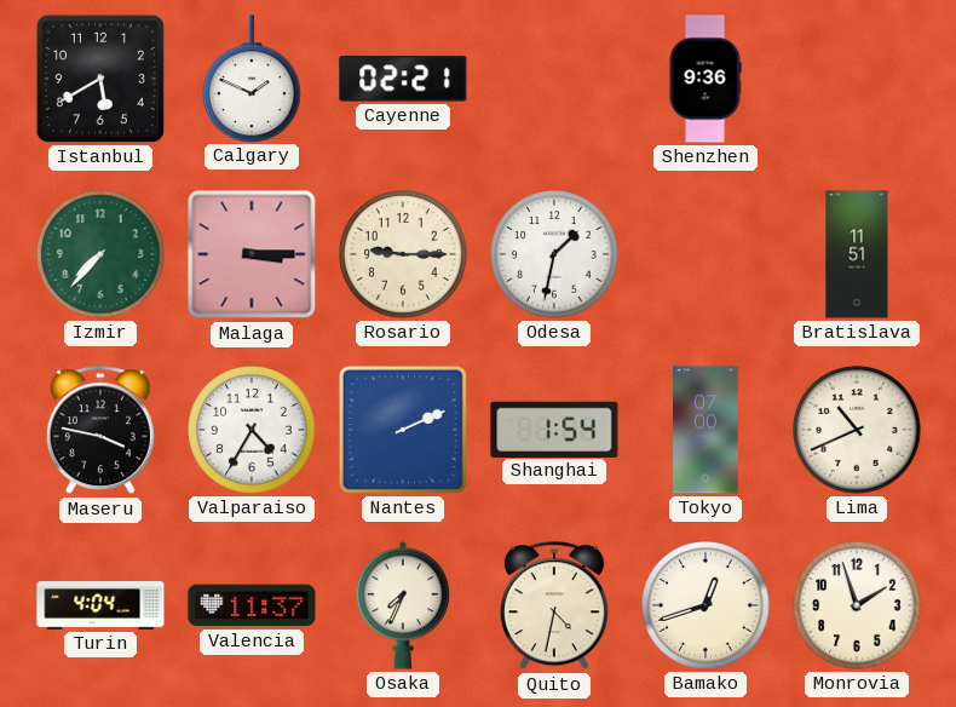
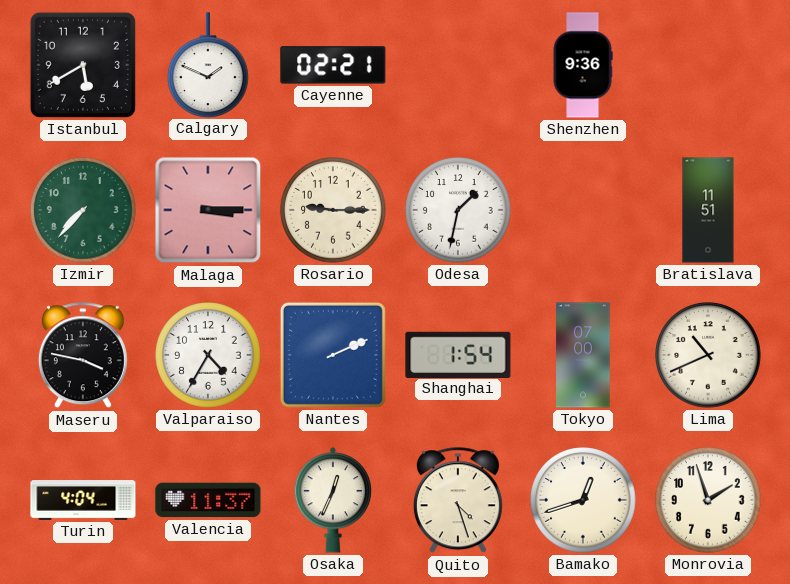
Osaka: 7:34 -> 12:34
Quito: 4:32 -> 4:27
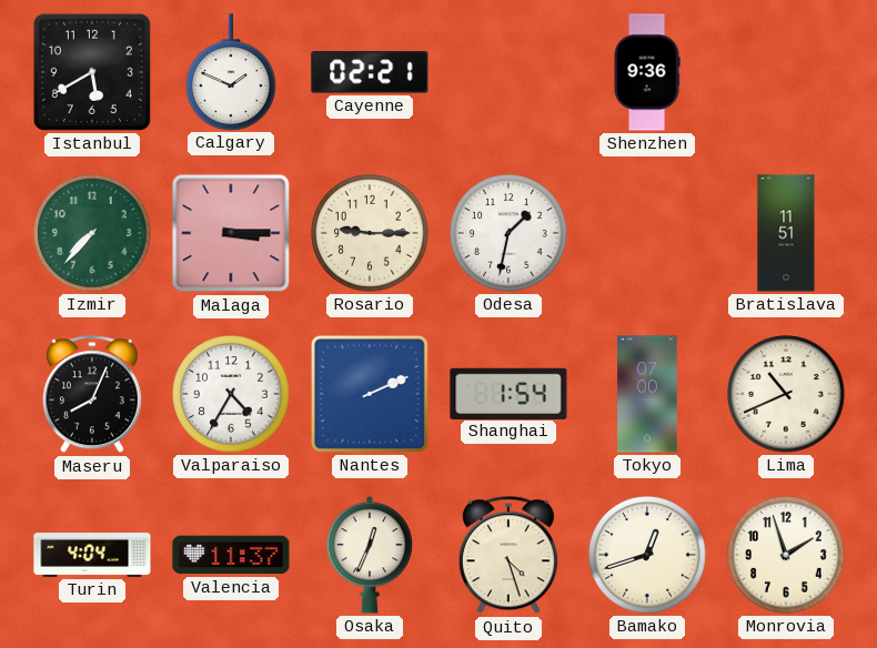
Maseru: 3:47 -> 8:04
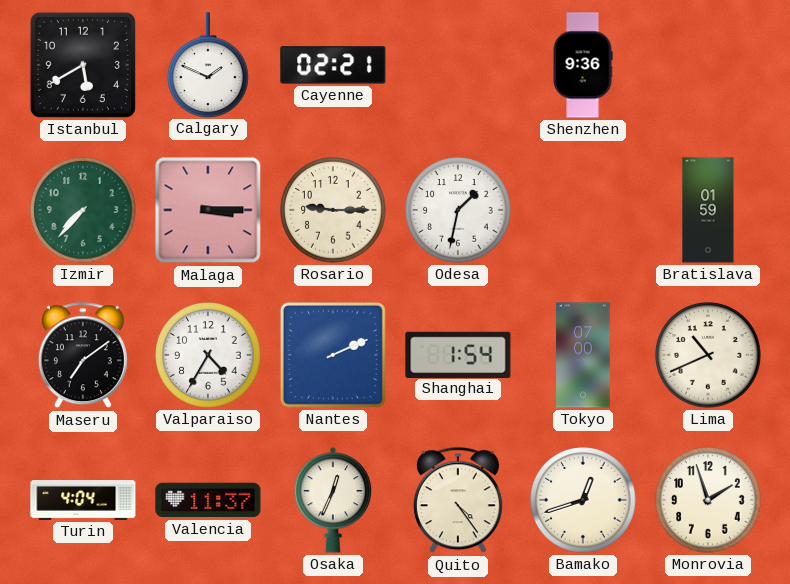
Bratislava: 11:51 -> 01:59
Maseru: 8:04 -> 7:09
Quito: 4:27 -> 4:24
